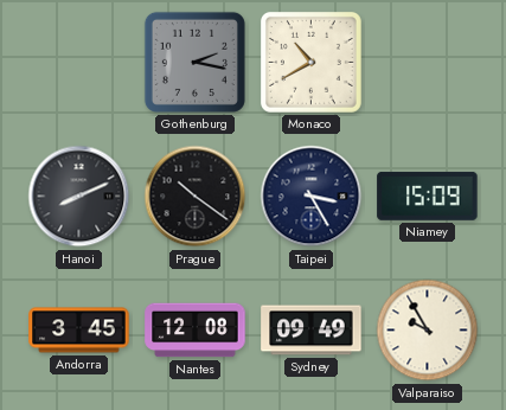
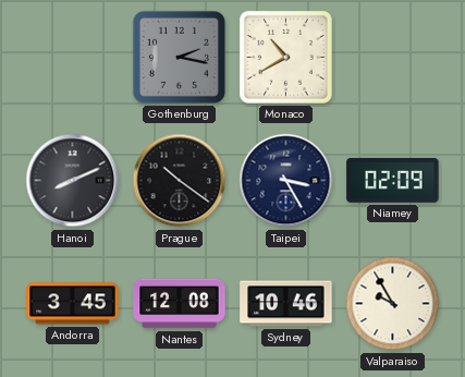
Niamey: 15:09 -> 02:09
Sydney: 09:49 -> 10:46
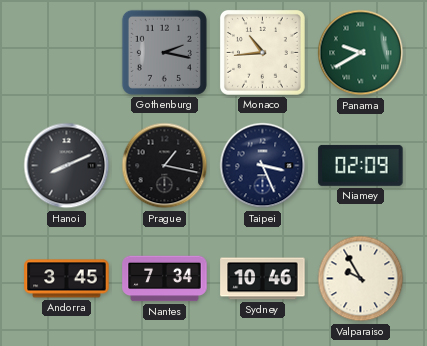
Monaco: 10:40 -> 10:44
Panama: none -> 9:40
Prague: 10:21 -> 1:17
Taipei: 3:25 -> 3:26
Nantes: 12:08 -> 7:34
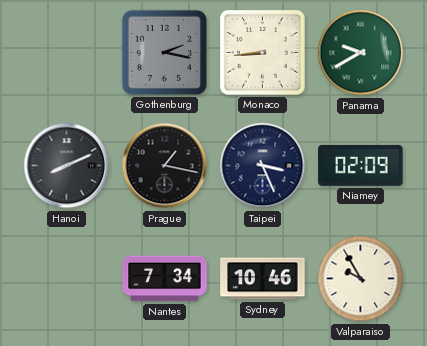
Monaco: 10:44 -> 8:44
Andorra: 3:45 -> none
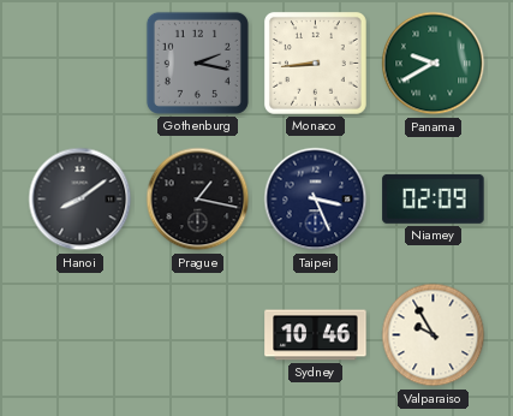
Hanoi: 8:11 -> 8:09
Nantes: 7:34 -> none
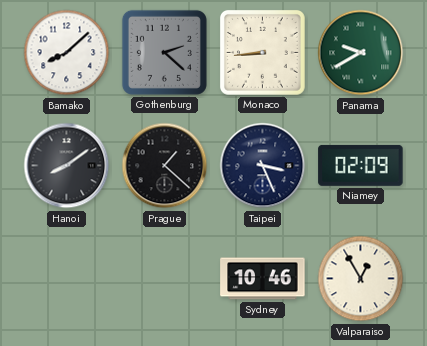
Bamako: none -> 8:08
Gothenburg: 2:17 -> 2:22
Prague: 1:17 -> 1:22
Valparaiso: 9:55 -> 12:55
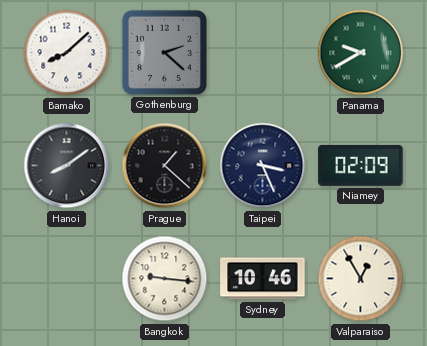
Monaco: 8:44 -> none
Bangkok: none -> 9:16
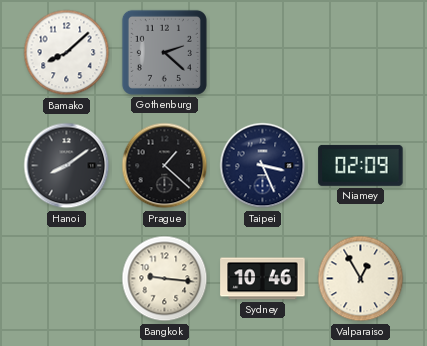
Panama: 9:40 -> none
